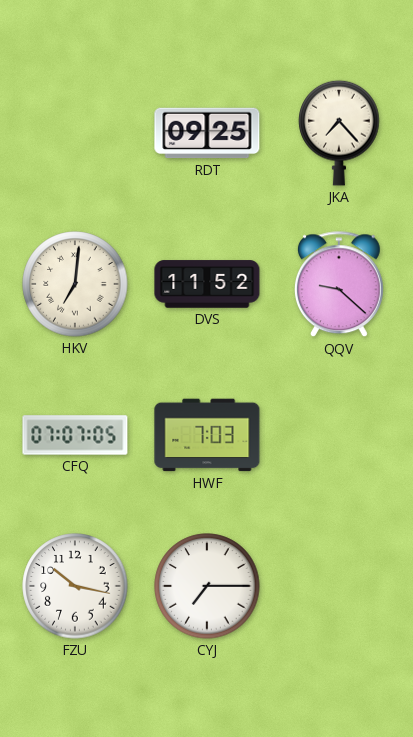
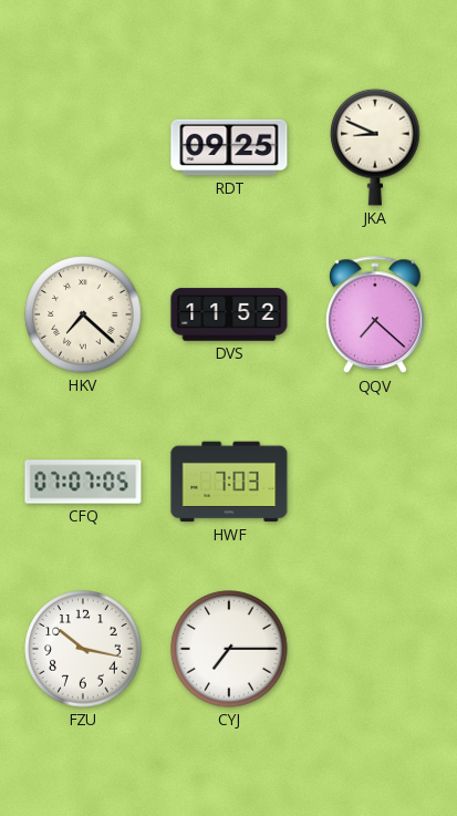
JKA: 7:23 -> 8:49
HKV: 7:01 -> 7:22
QQV: 9:22 -> 7:22
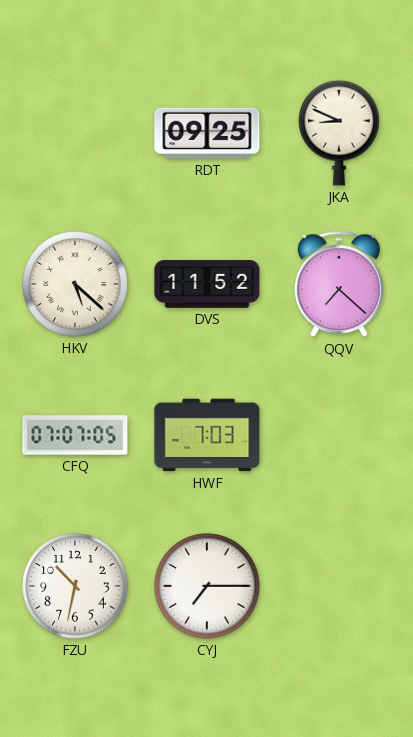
HKV: 7:22 -> 5:22
FZU: 10:17 -> 10:32
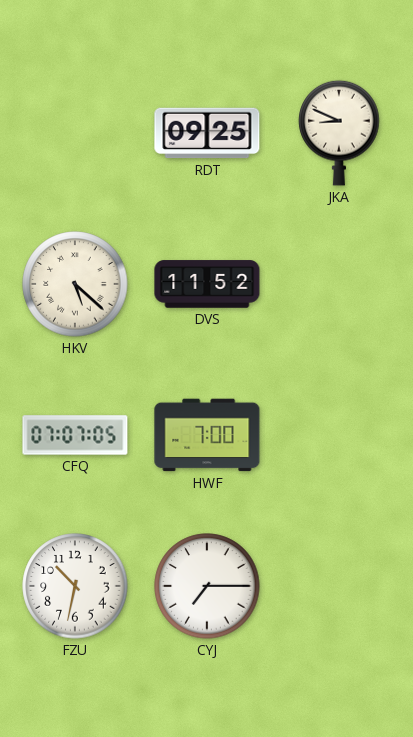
QQV: 7:22 -> none
HWF: 7:03 -> 7:00
